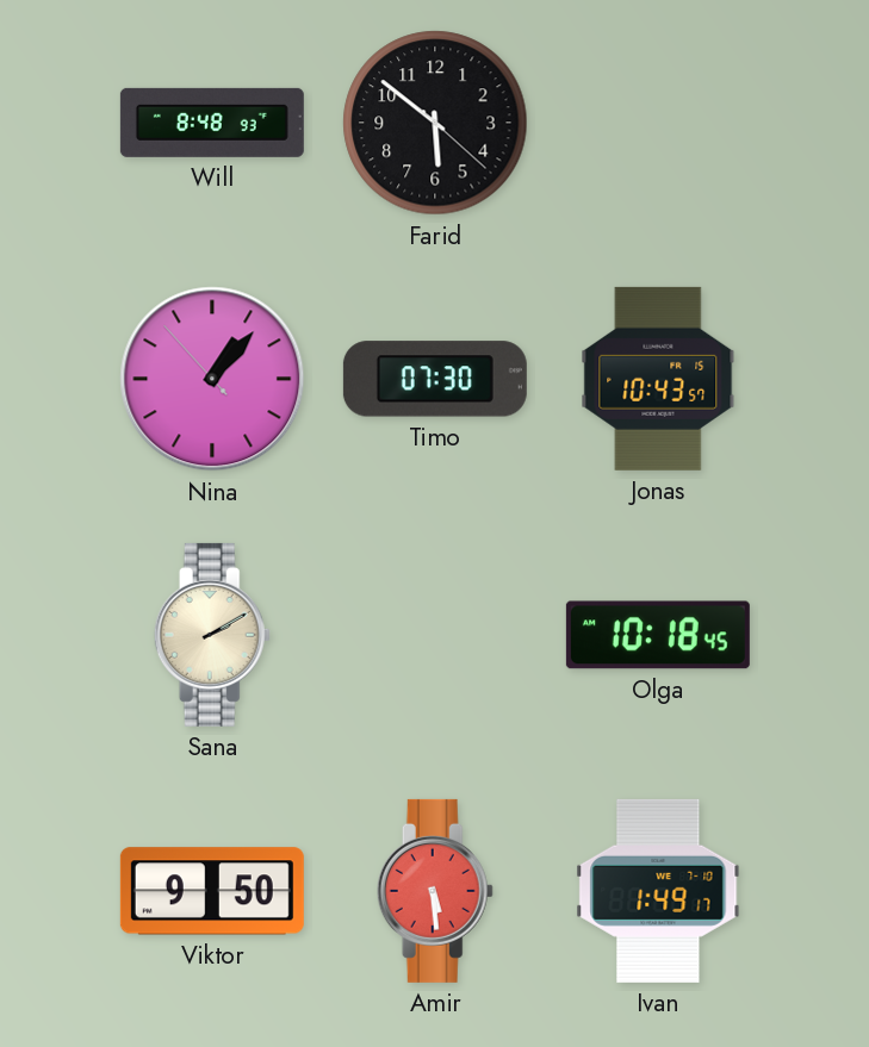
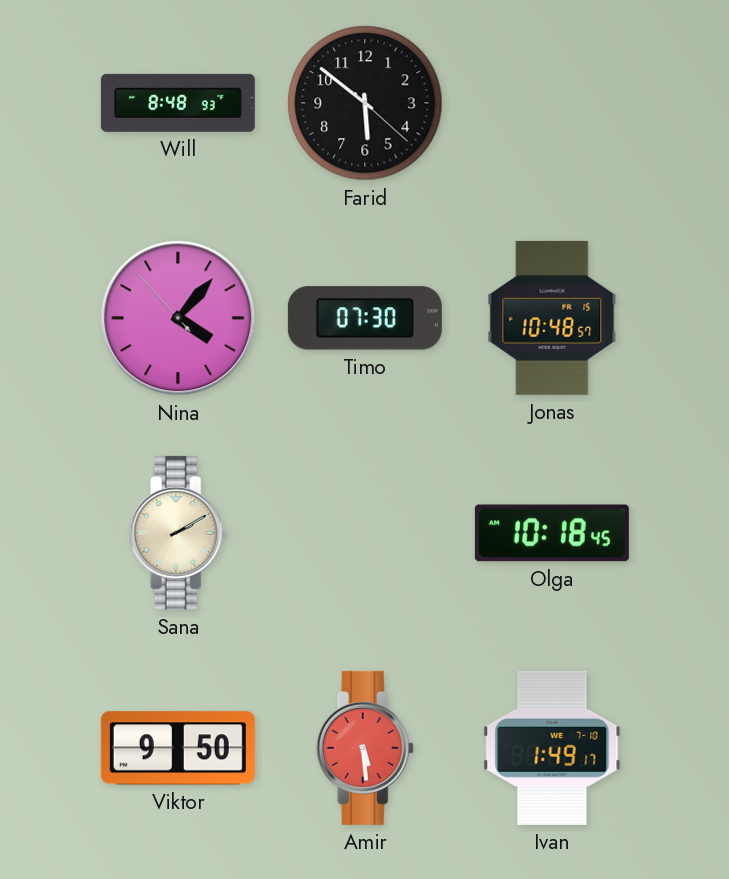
Nina: 1:06 -> 4:06
Jonas: 10:43 -> 10:48
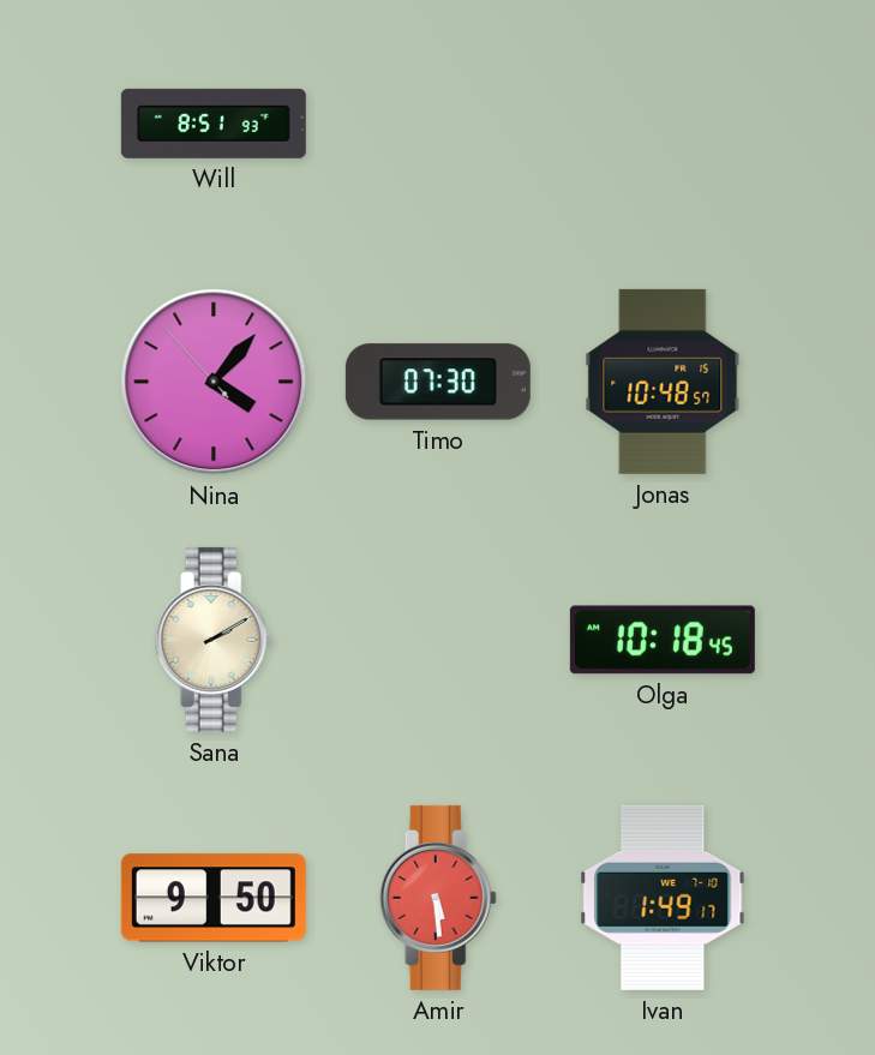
Will: 8:48 -> 8:51
Farid: 5:51 -> none
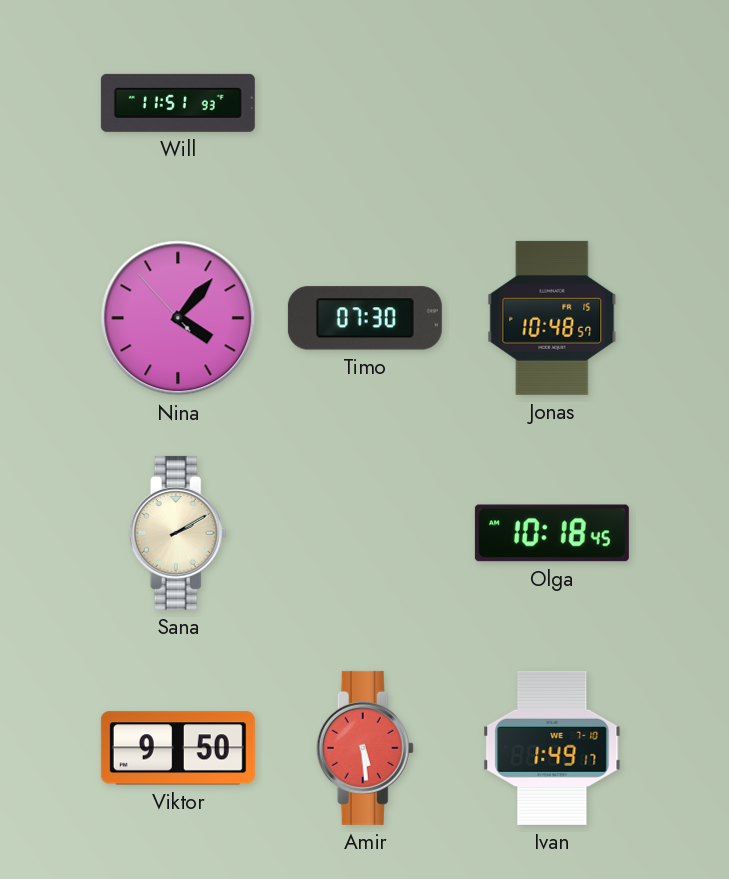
Will: 8:51 -> 11:51
